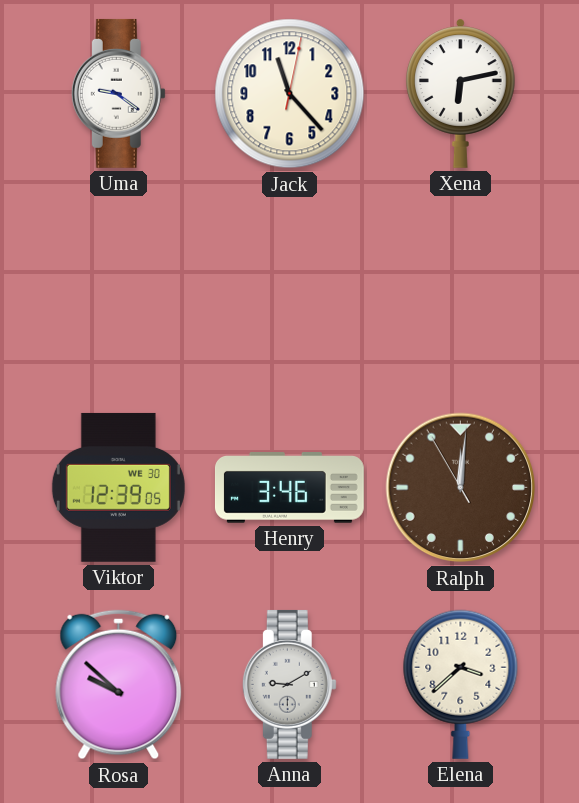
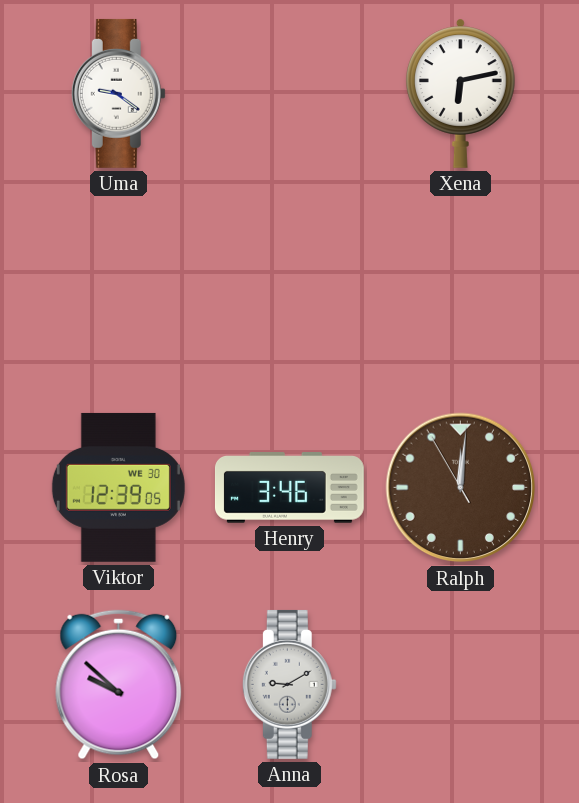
Jack: 11:23 -> none
Elena: 3:38 -> none
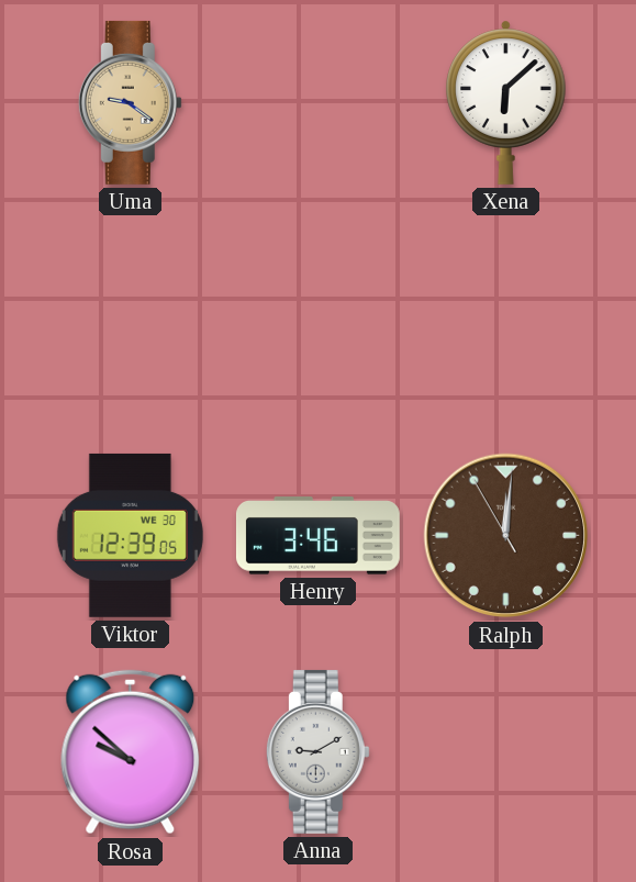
Uma dial: white -> champagne
Xena: 6:13 -> 6:08
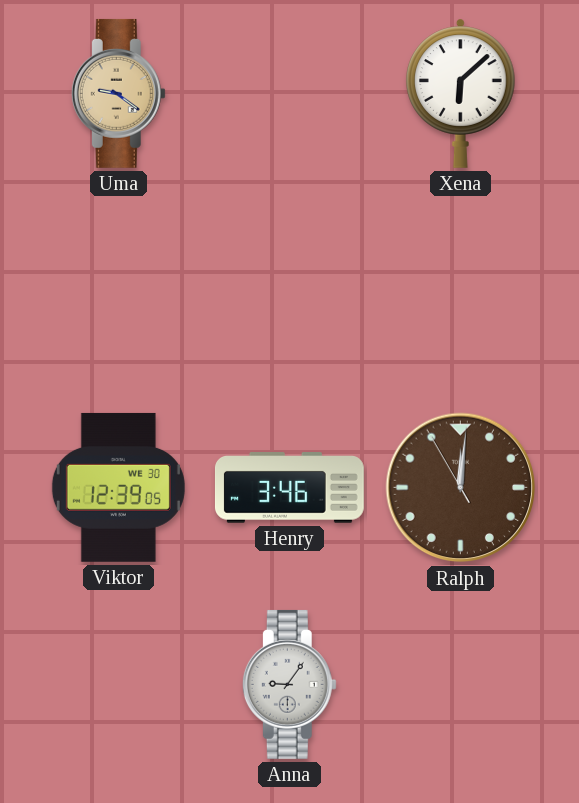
Rosa: 9:52 -> none
Anna: 9:10 -> 9:06
